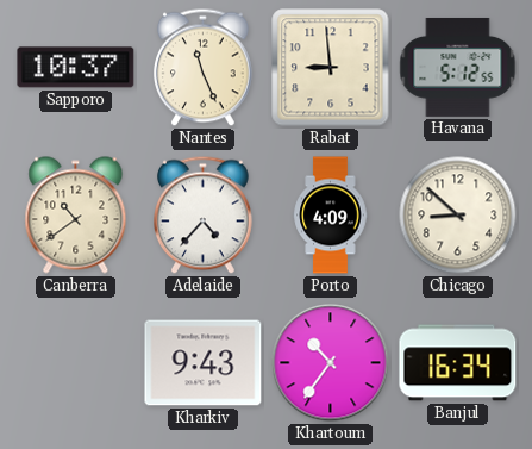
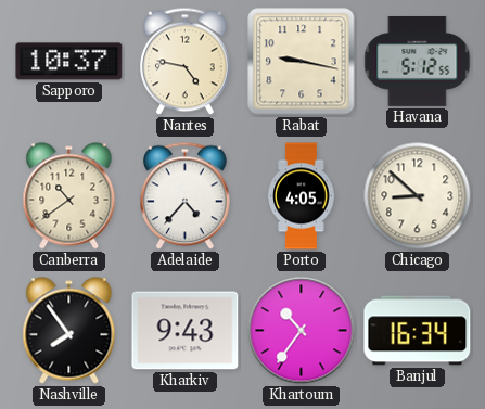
Nantes: 11:26 -> 4:47
Rabat: 8:59 -> 9:17
Porto: 4:09 -> 4:05
Nashville: none -> 7:54
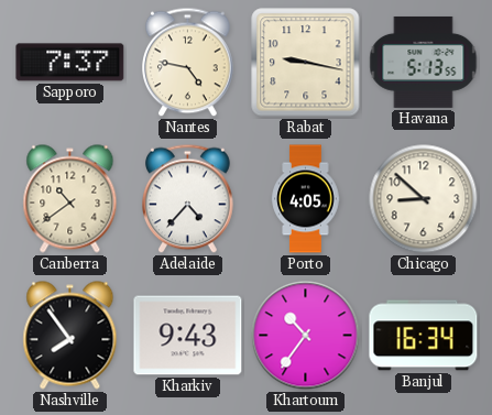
Sapporo: 10:37 -> 7:37
Havana: 5:12 -> 5:13
